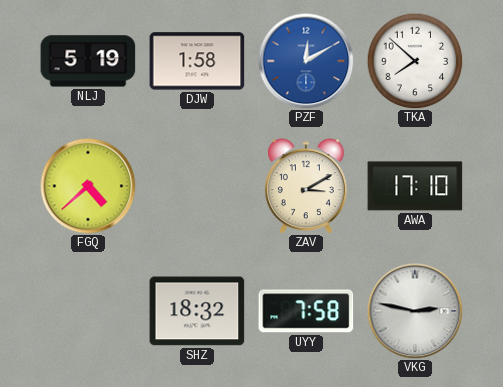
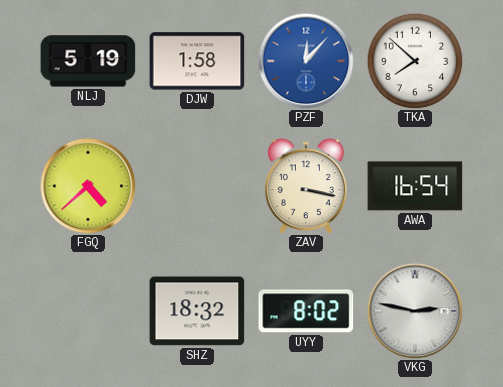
PZF: 12:10 -> 12:07
ZAV: 3:10 -> 3:17
AWA: 17:10 -> 16:54
UYY: 7:58 -> 8:02
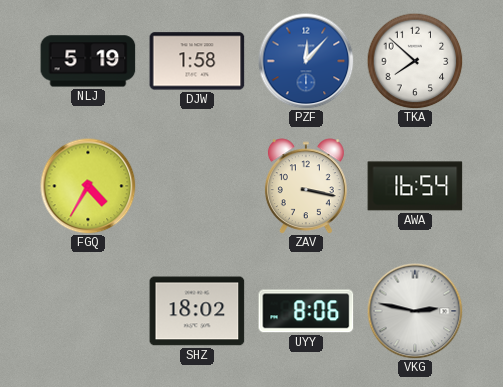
FGQ: 4:38 -> 4:35
SHZ: 18:32 -> 18:02
UYY: 8:02 -> 8:06
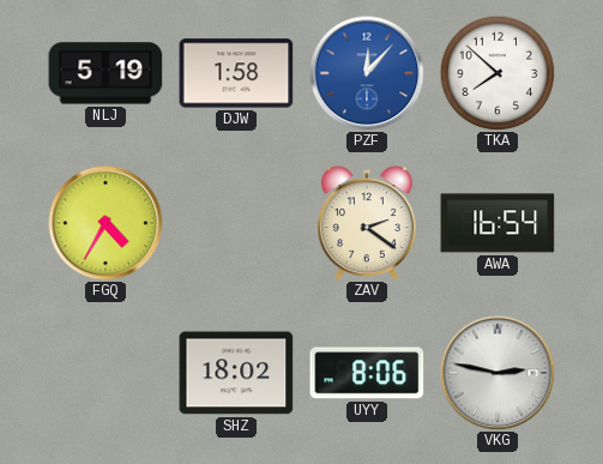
ZAV: 3:17 -> 2:21
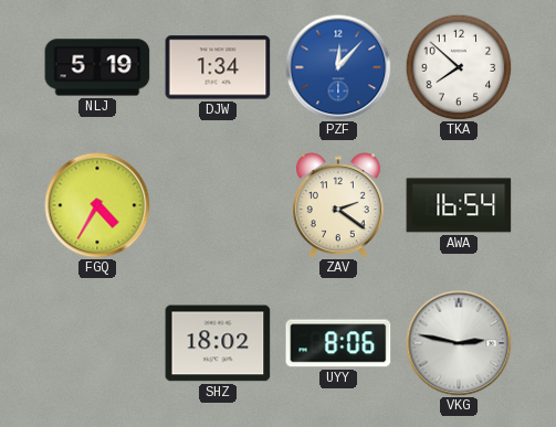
DJW: 1:58 -> 1:34
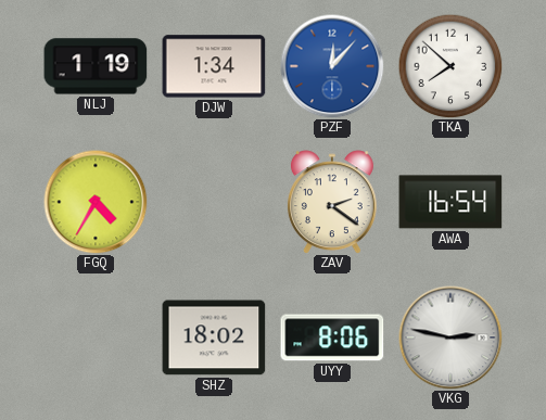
NLJ: 5:19 -> 1:19
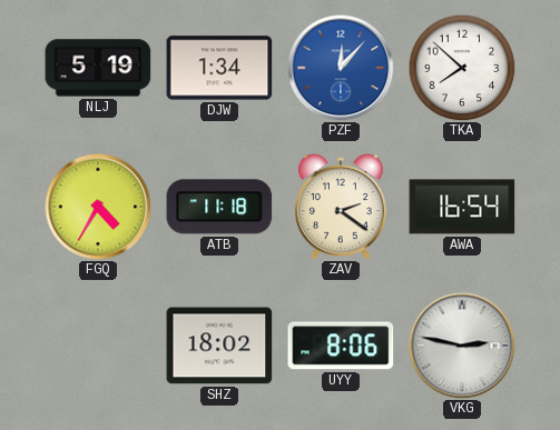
NLJ: 1:19 -> 5:19
ATB: none -> 11:18
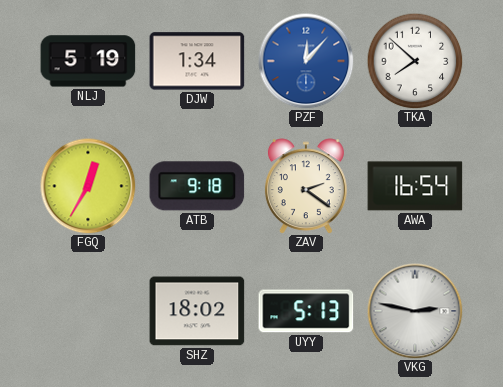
FGQ: 4:35 -> 12:35
ATB: 11:18 -> 9:18
UYY: 8:06 -> 5:13
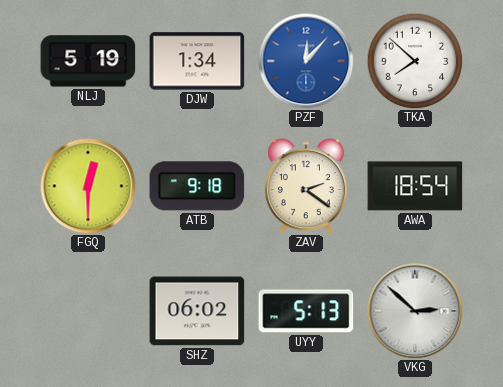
FGQ: 12:35 -> 12:30
AWA: 16:54 -> 18:54
SHZ: 18:02 -> 06:02
VKG: 2:47 -> 2:52
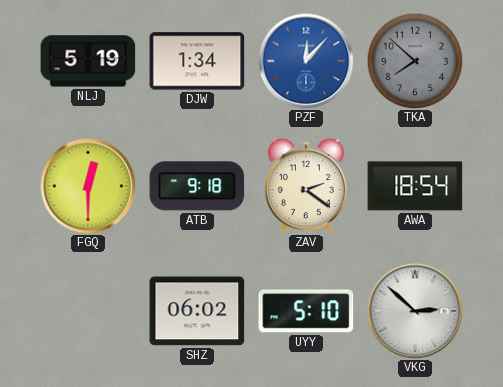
TKA dial: white -> grey
UYY: 5:13 -> 5:10
